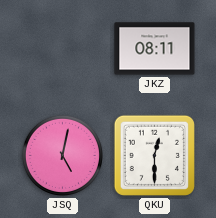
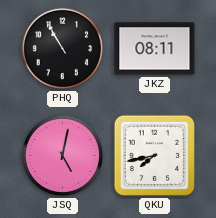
PHQ: none -> 10:55
QKU: 12:30 -> 7:43
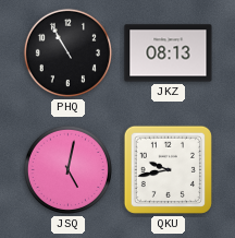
JKZ: 08:11 -> 08:13
QKU: 7:43 -> 9:43
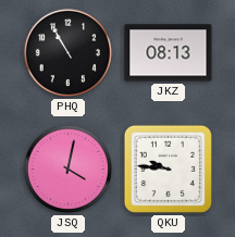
JSQ: 5:02 -> 4:02
QKU: 9:43 -> 9:46
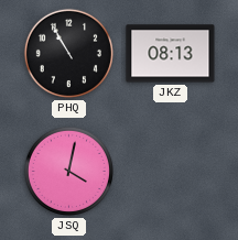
QKU: 9:46 -> none
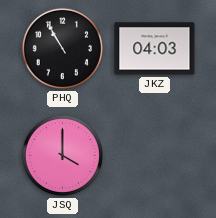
JKZ: 08:13 -> 04:03
JSQ: 4:02 -> 4:00
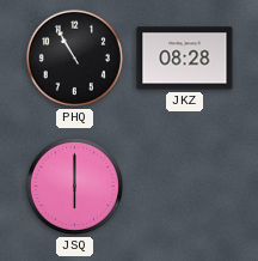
JKZ: 04:03 -> 08:28
JSQ: 4:00 -> 6:00
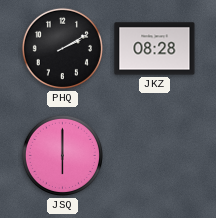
PHQ: 10:55 -> 2:10
